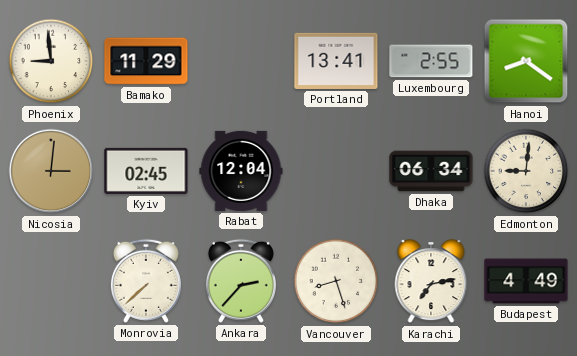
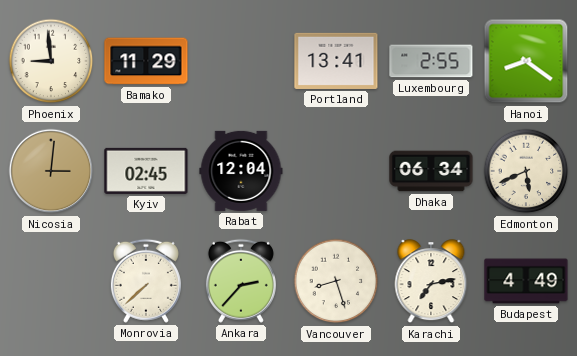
Edmonton: 9:01 -> 5:41
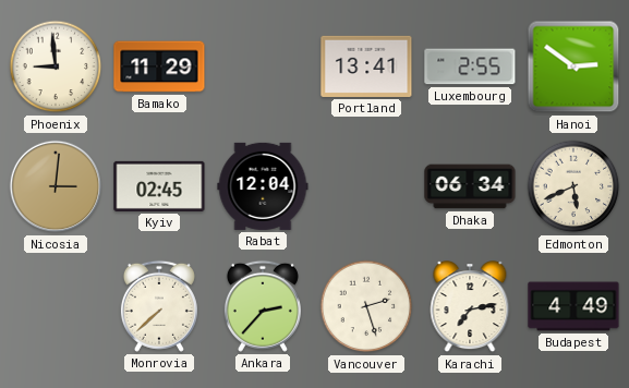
Hanoi: 8:21 -> 2:51
Vancouver: 8:27 -> 2:27
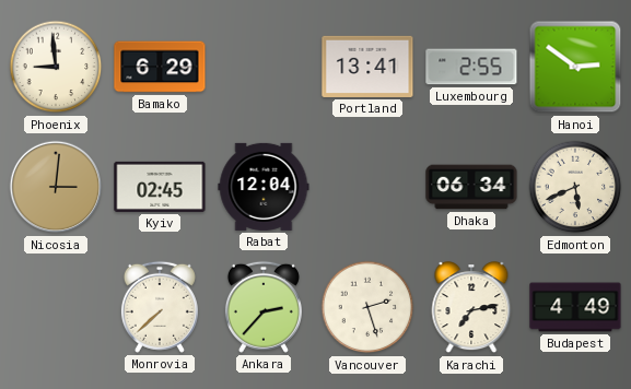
Bamako: 11:29 -> 6:29
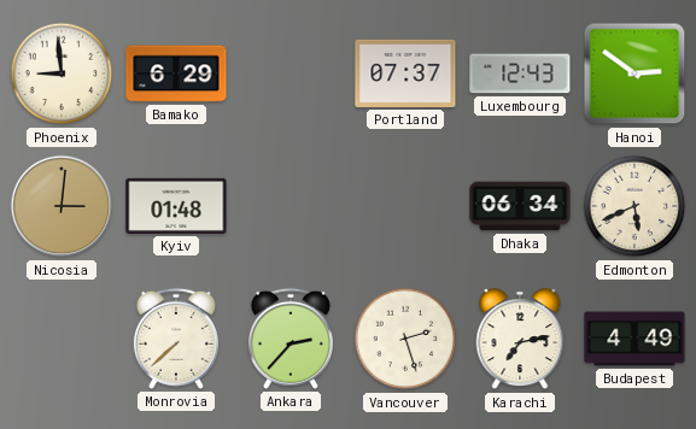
Portland: 13:41 -> 07:37
Luxembourg: 2:55 -> 12:43
Kyiv: 02:45 -> 01:48
Rabat: 12:04 -> none
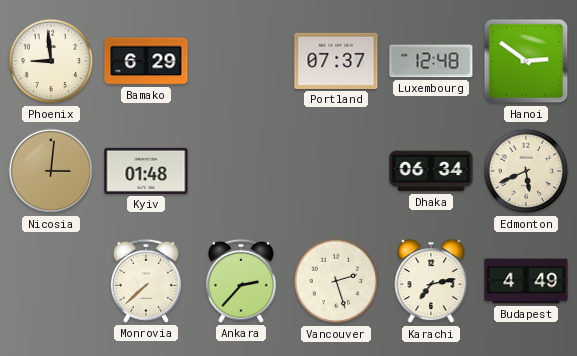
Luxembourg: 12:43 -> 12:48
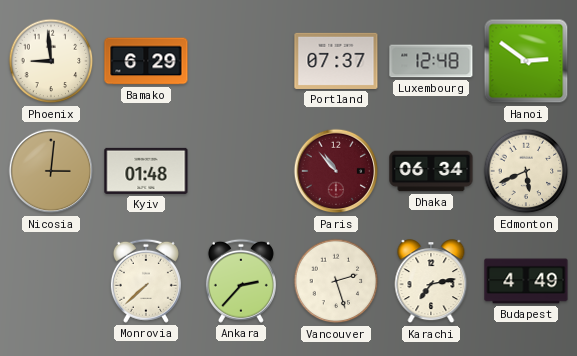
Paris: none -> 10:53
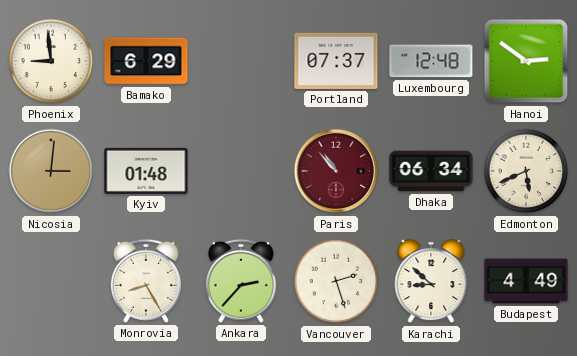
Monrovia: 7:38 -> 8:25
Karachi: 7:13 -> 8:52
